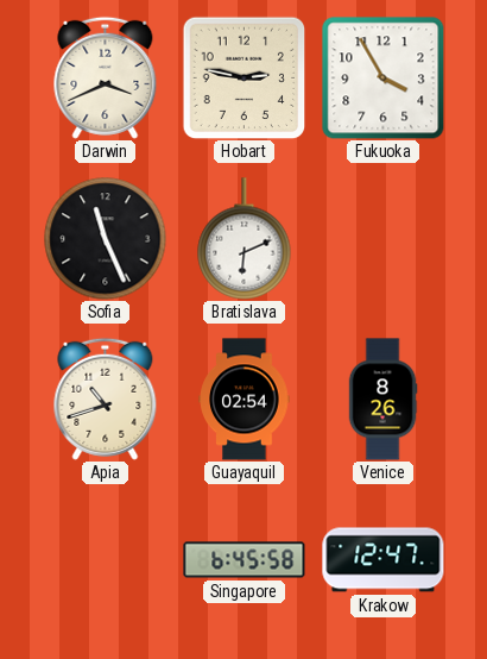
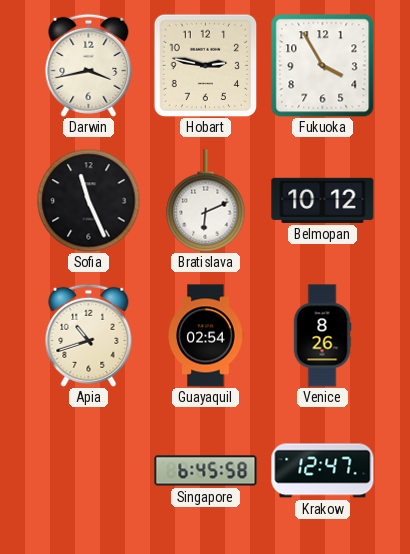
Darwin: 3:41 -> 3:43
Belmopan: none -> 10:12
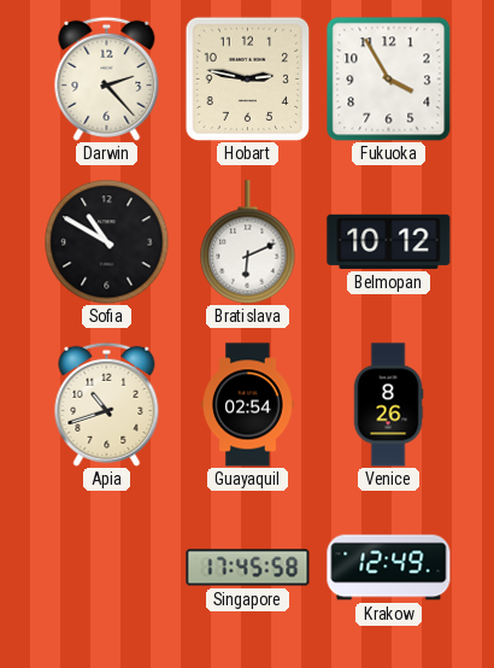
Darwin: 3:43 -> 2:23
Sofia: 11:26 -> 10:50
Singapore: 6:45 -> 17:45
Krakow: 12:47 -> 12:49
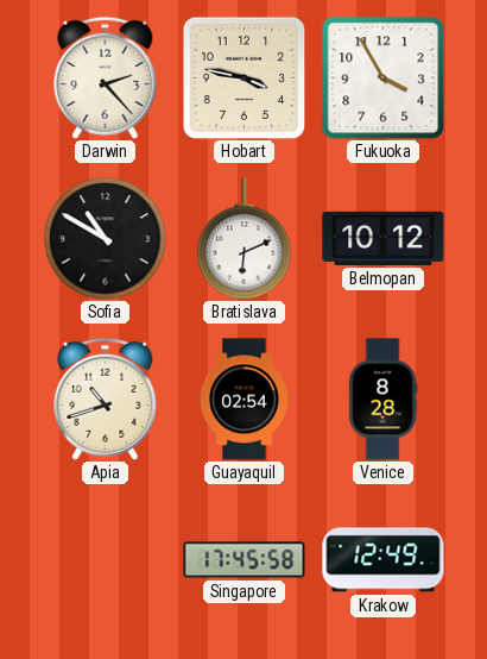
Hobart: 2:47 -> 3:47
Venice: 8:26 -> 8:28
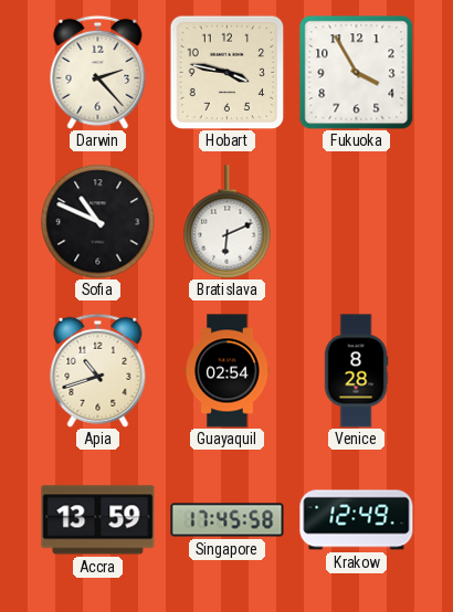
Sofia: 10:50 -> 10:49
Belmopan: 10:12 -> none
Accra: none -> 13:59
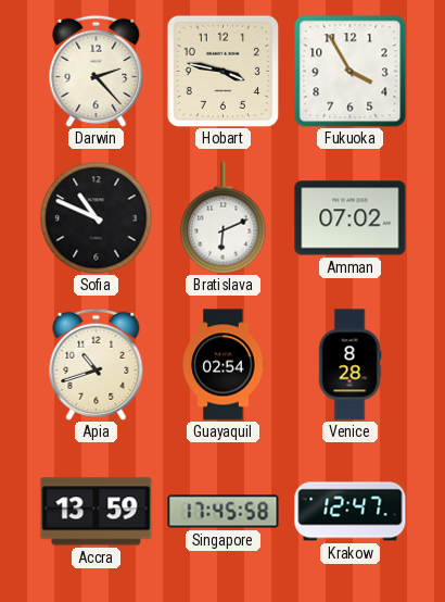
Amman: none -> 07:02
Krakow: 12:49 -> 12:47
